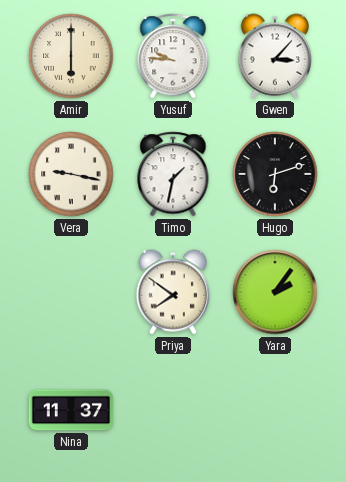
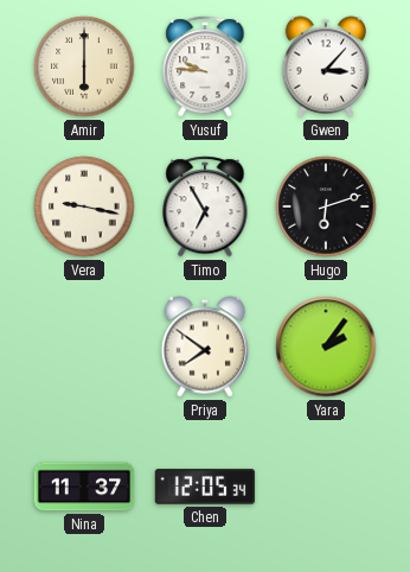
Timo: 1:32 -> 6:55
Chen: none -> 12:05
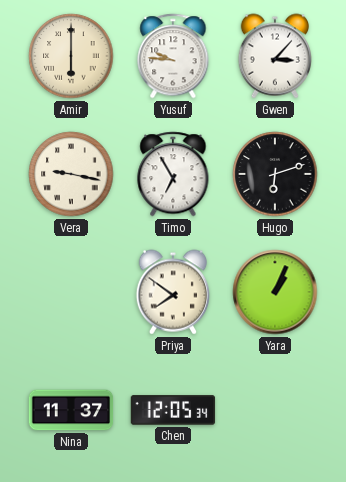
Yara: 2:06 -> 1:04
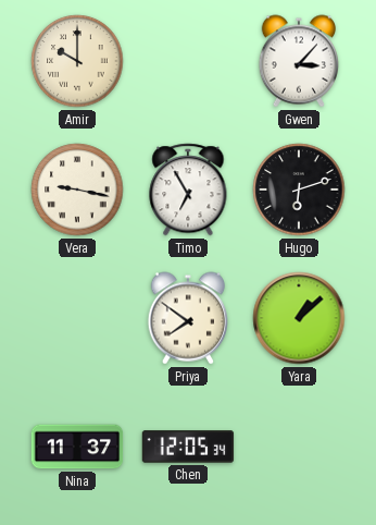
Amir: 6:00 -> 10:00
Yusuf: 9:46 -> none
Yara: 1:04 -> 1:08
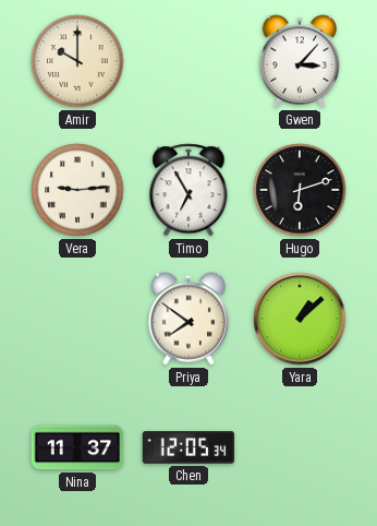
Vera: 9:17 -> 9:14
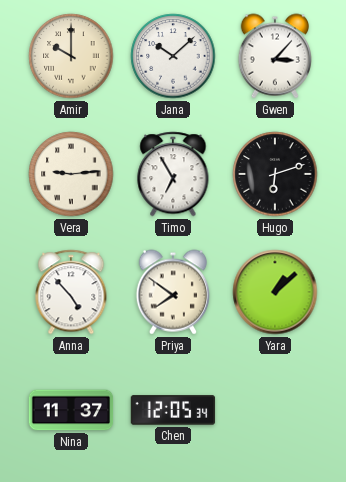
Jana: none -> 10:08
Anna: none -> 4:53
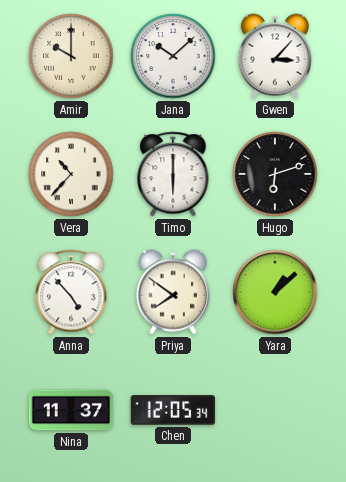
Vera: 9:14 -> 10:37
Timo: 6:55 -> 6:00
